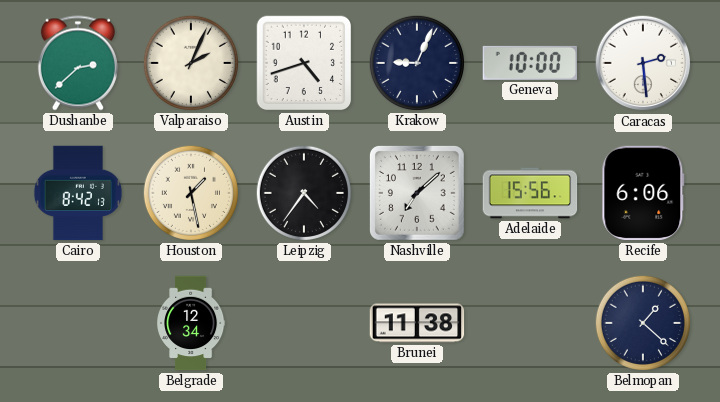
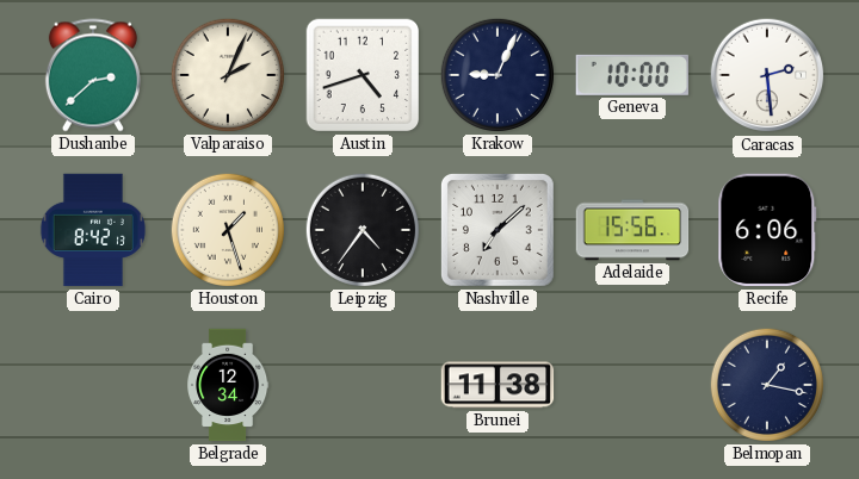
Houston: 1:28 -> 1:27
Belmopan: 1:22 -> 1:17
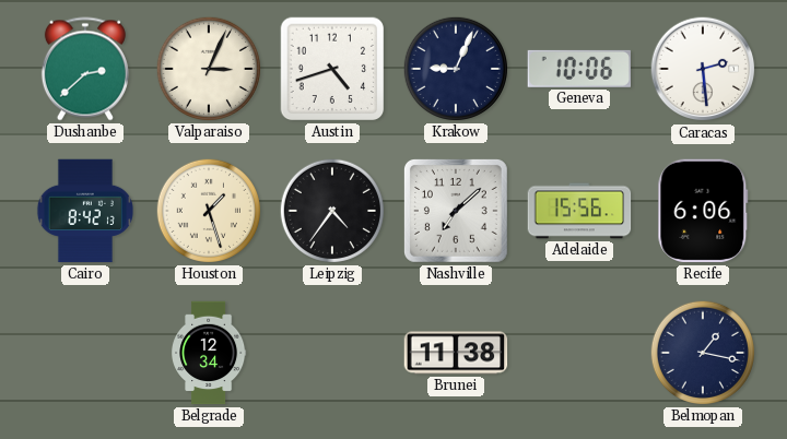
Valparaiso: 2:04 -> 3:04
Geneva: 10:00 -> 10:06
